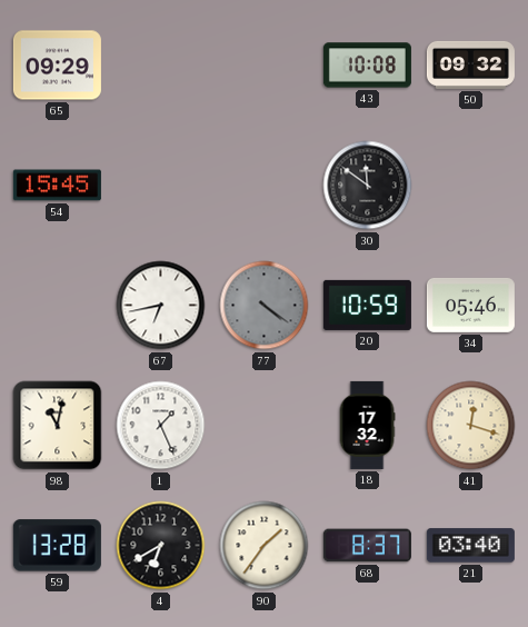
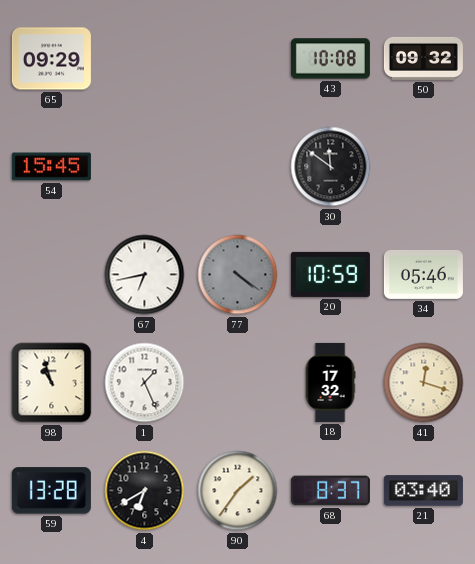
98: 11:02 -> 10:57
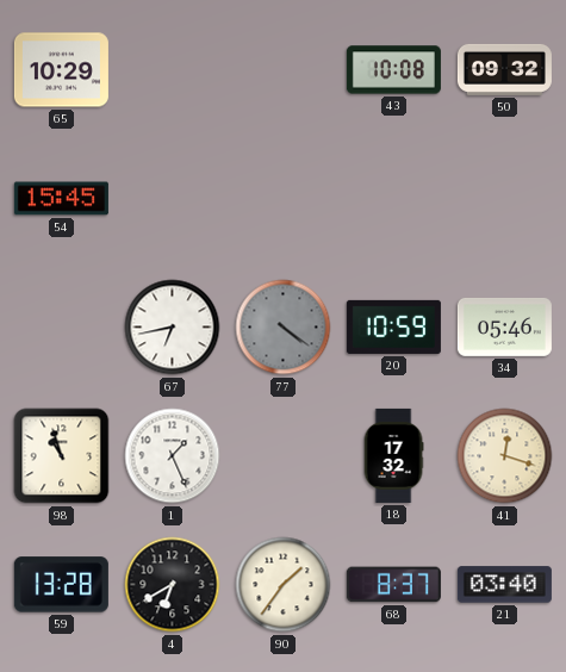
65: 09:29 -> 10:29
30: 11:51 -> none
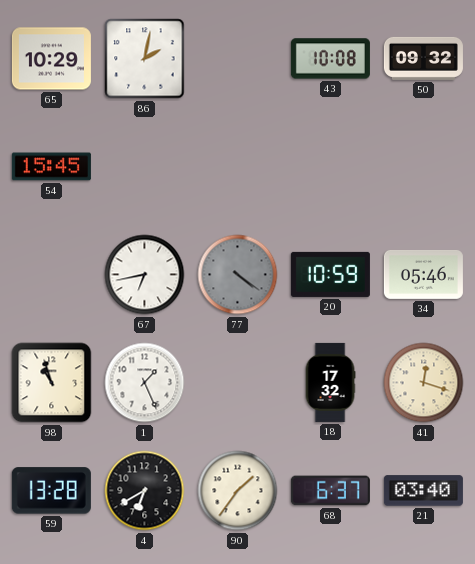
86: none -> 2:02
68: 8:37 -> 6:37
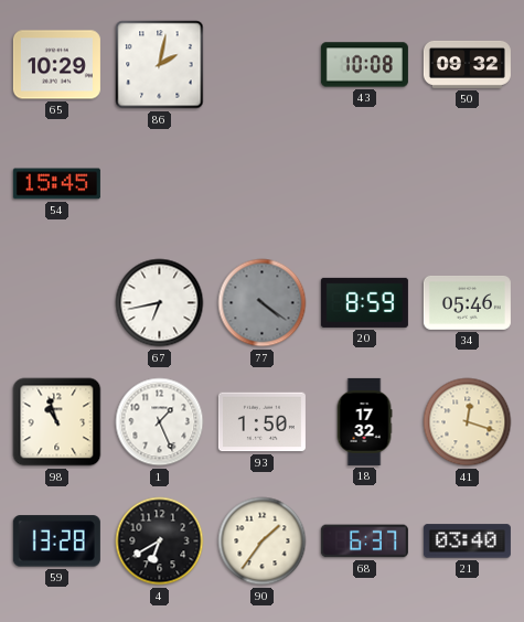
20: 10:59 -> 8:59
93: none -> 1:50
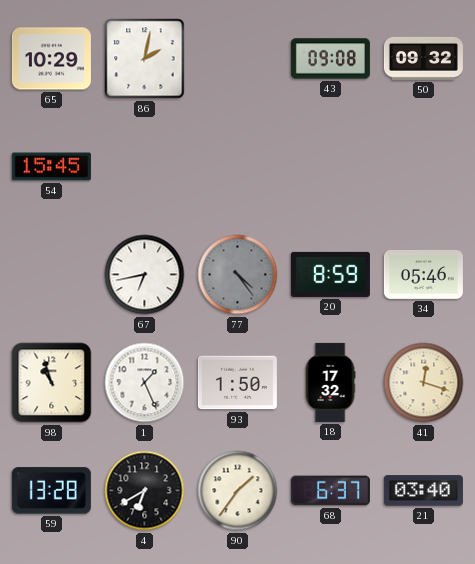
43: 10:08 -> 09:08
77: 4:21 -> 4:24
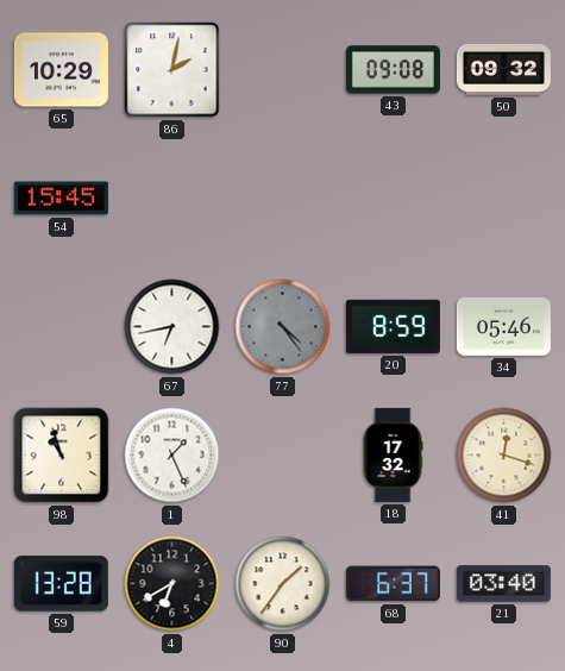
93: 1:50 -> none
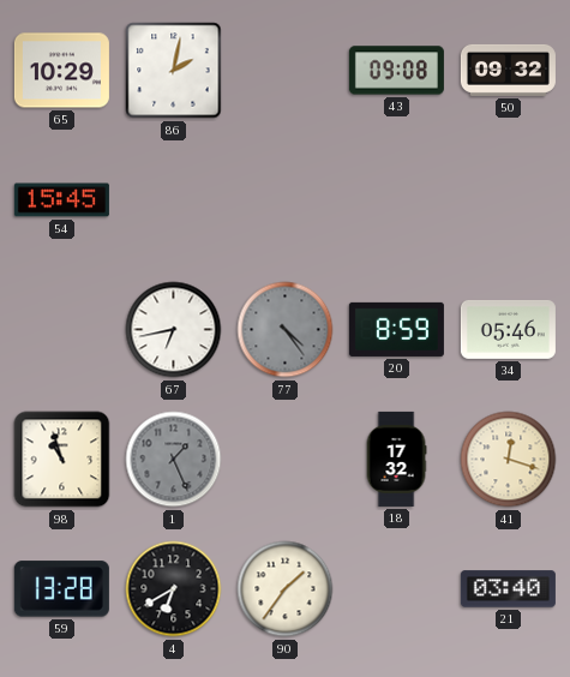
1 dial: white -> grey
68: 6:37 -> none
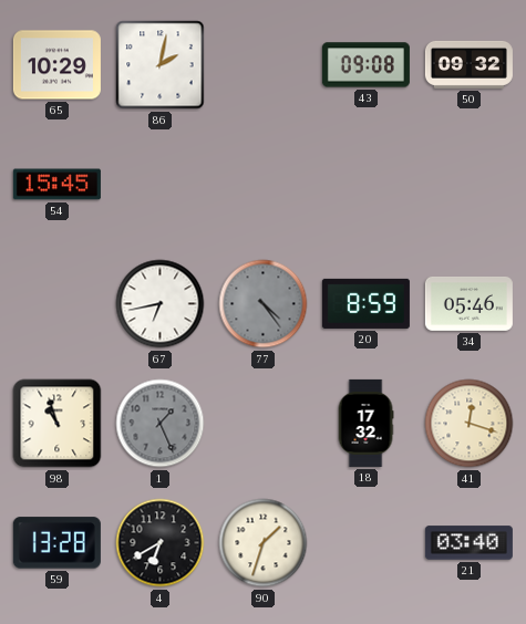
90: 1:36 -> 1:33
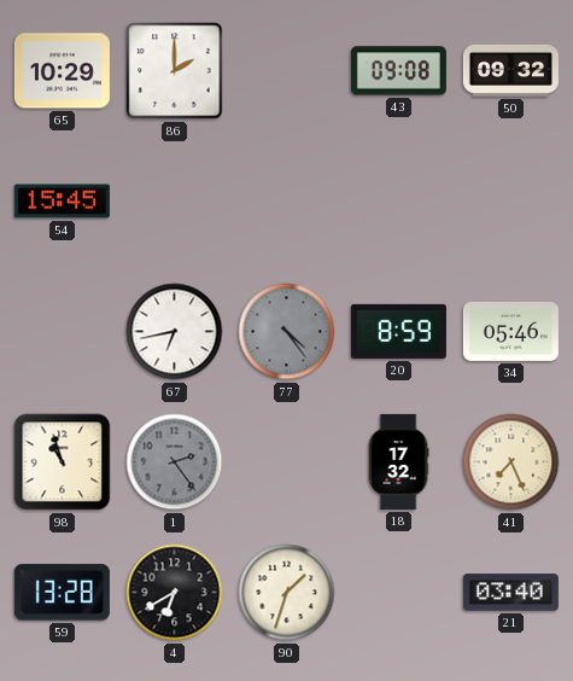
86: 2:02 -> 2:00
1: 1:26 -> 2:24
41: 12:18 -> 7:26
